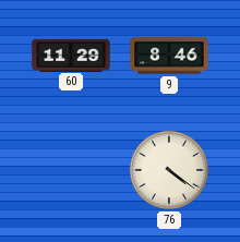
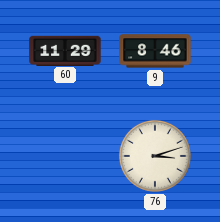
76: 4:21 -> 3:12
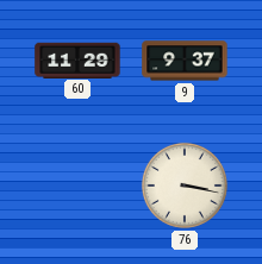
9: 8:46 -> 9:37
76: 3:12 -> 3:17
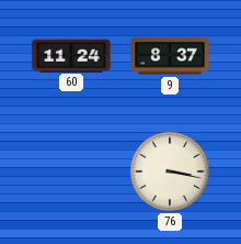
60: 11:29 -> 11:24
9: 9:37 -> 8:37
